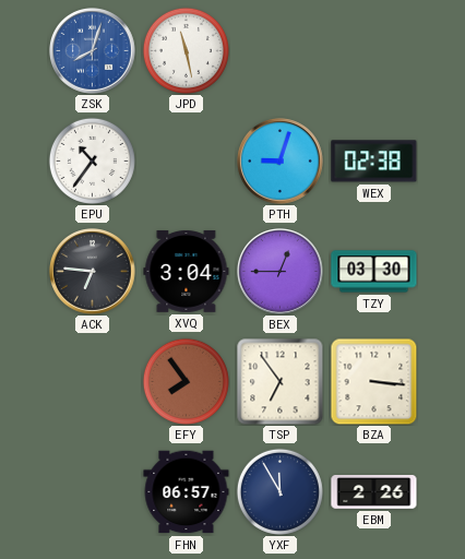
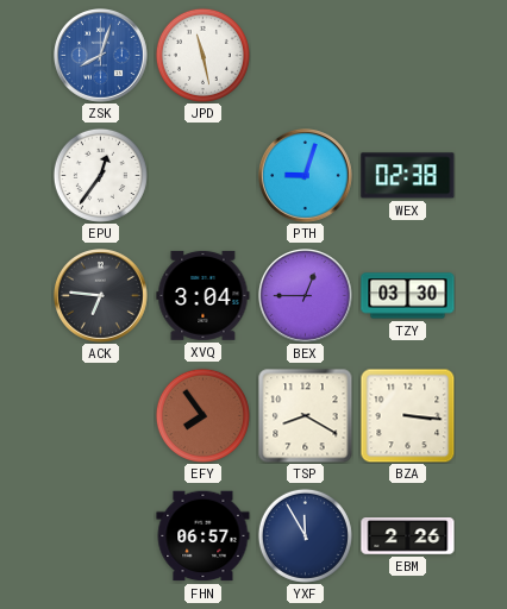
EPU: 10:36 -> 12:36
TSP: 6:54 -> 8:20
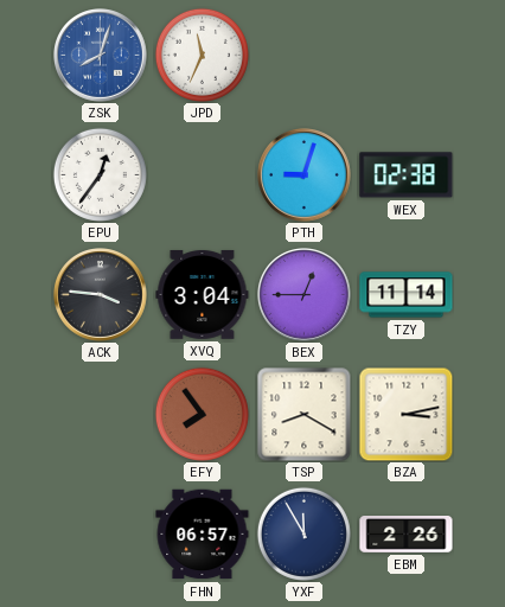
JPD: 11:28 -> 11:34
ACK: 6:46 -> 3:46
TZY: 03:30 -> 11:14
BZA: 3:16 -> 3:13
